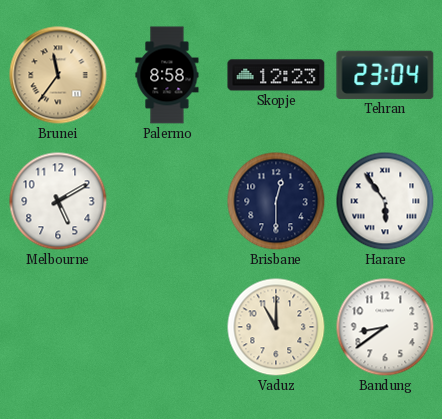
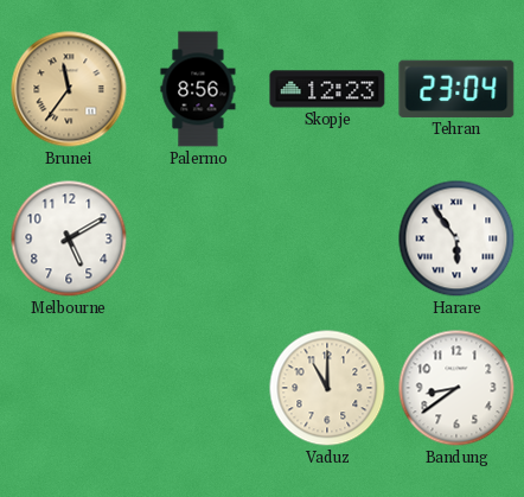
Palermo: 8:58 -> 8:56
Brisbane: 12:30 -> none
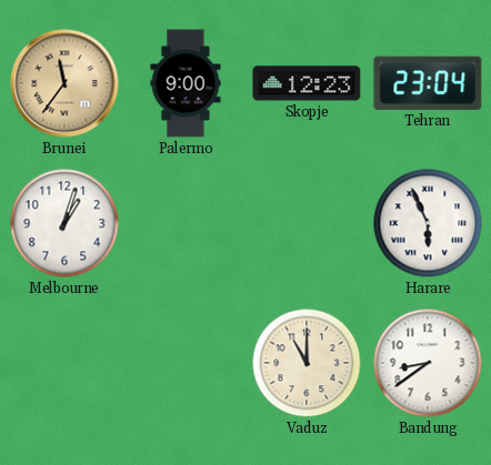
Palermo: 8:56 -> 9:00
Melbourne: 5:10 -> 1:03
Harare: 5:54 -> 5:56
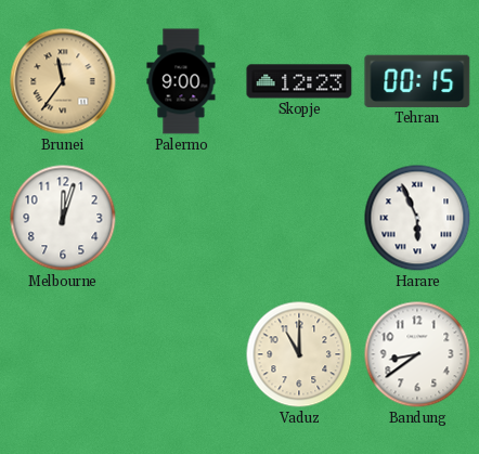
Tehran: 23:04 -> 00:15
Melbourne: 1:03 -> 12:03
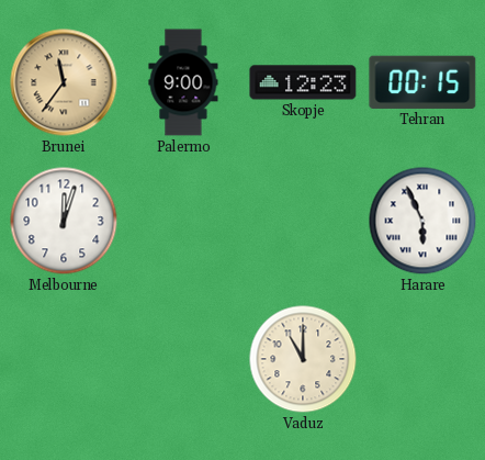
Bandung: 8:39 -> none
